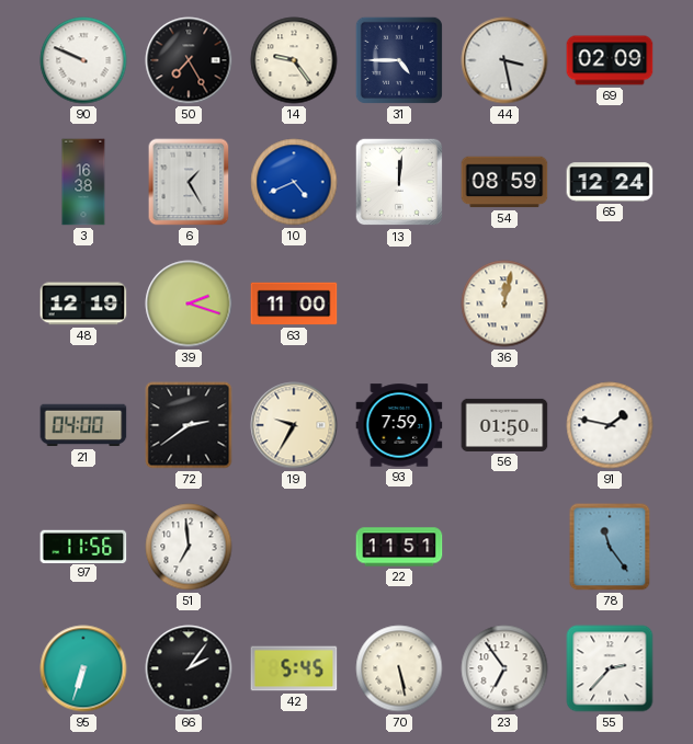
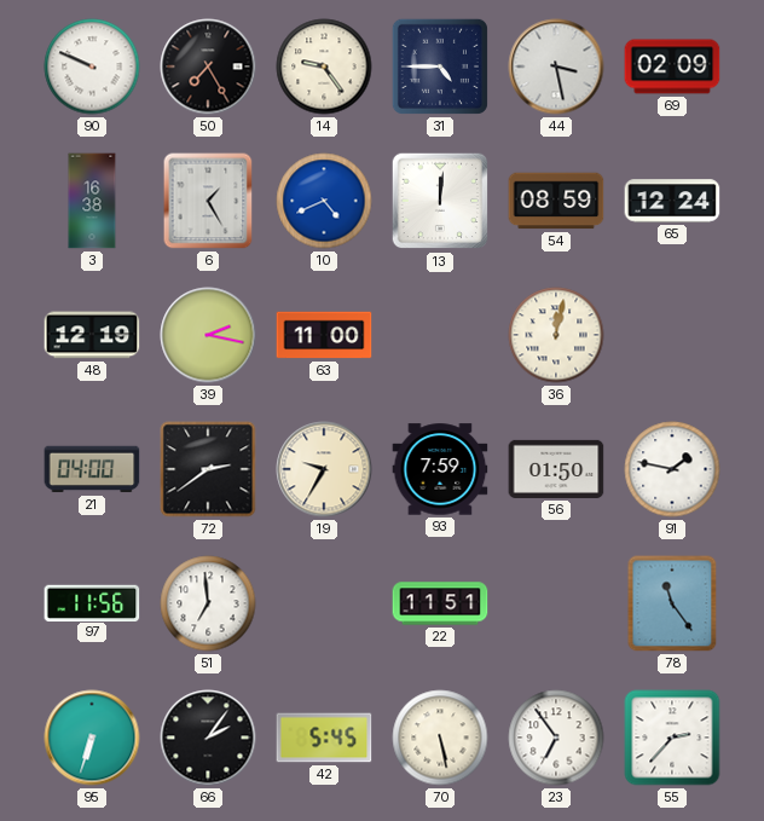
39: 2:18 -> 2:17
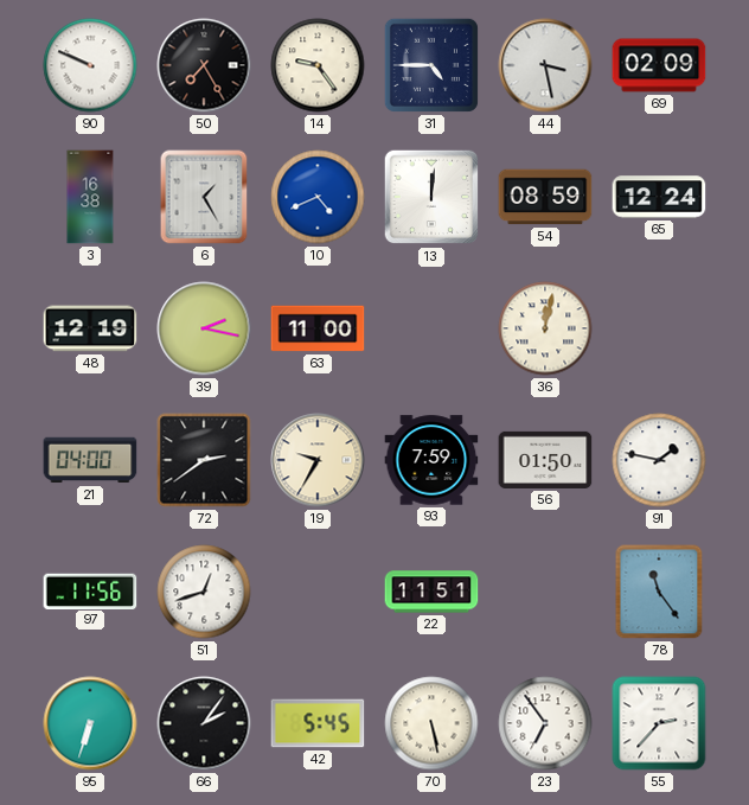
51: 6:59 -> 12:42
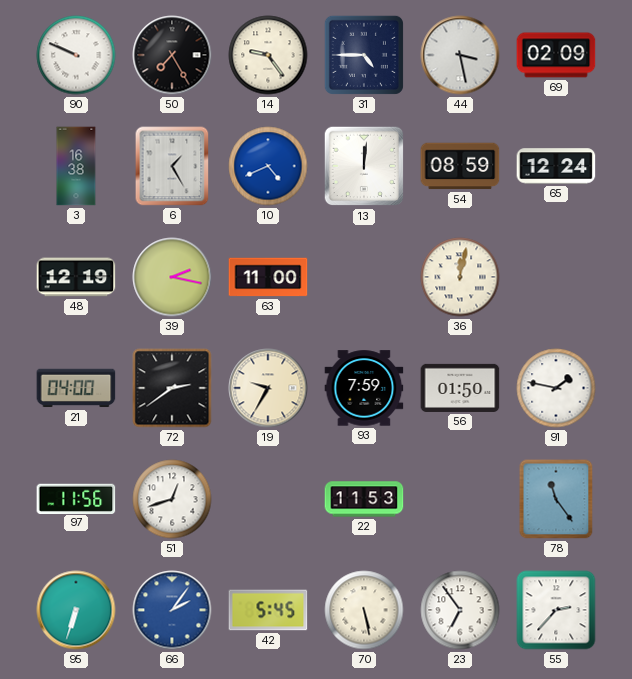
22: 11:51 -> 11:53
66 dial: black -> blue
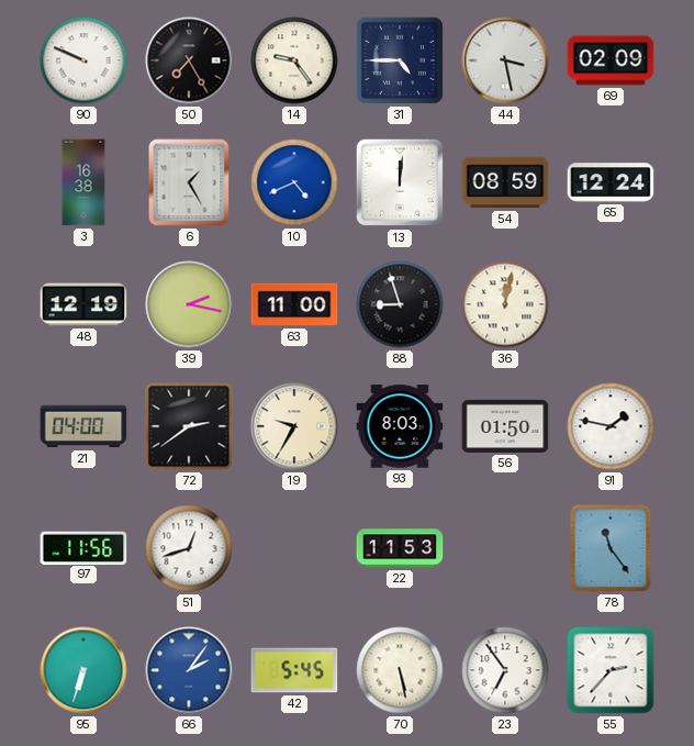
88: none -> 8:57
93: 7:59 -> 8:03
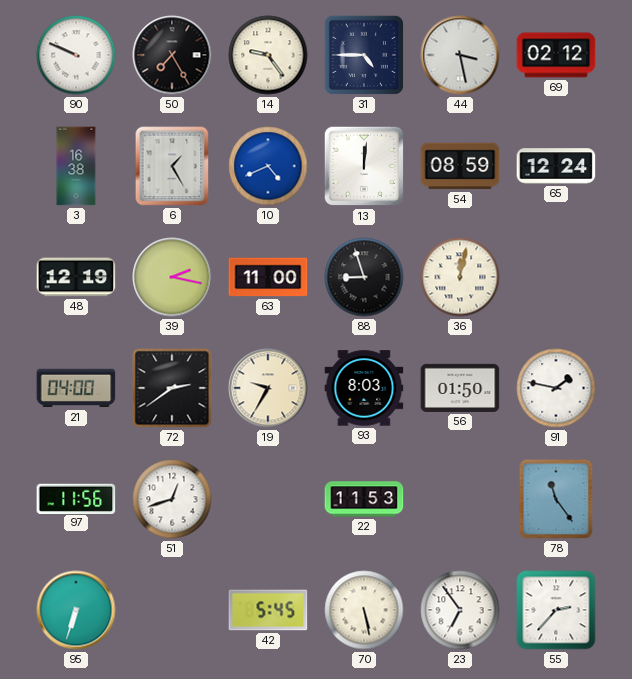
69: 02:09 -> 02:12
66: 2:06 -> none
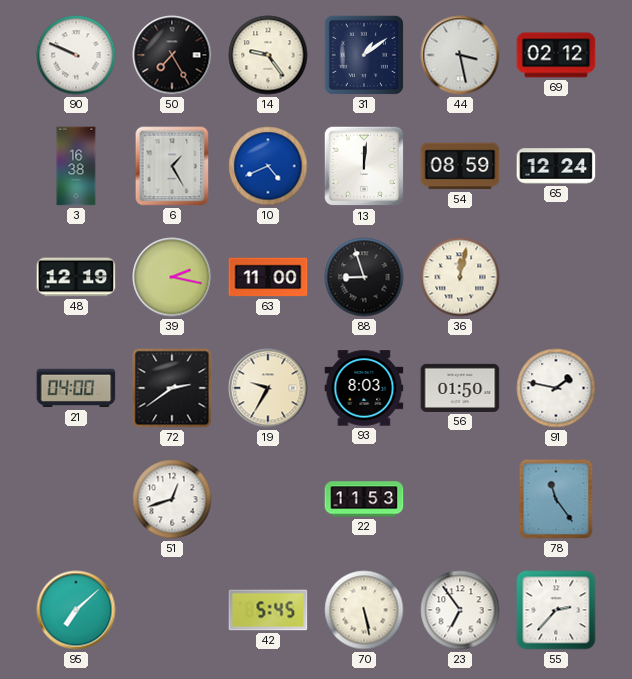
31: 4:45 -> 1:09
97: 11:56 -> none
95: 6:33 -> 7:08
